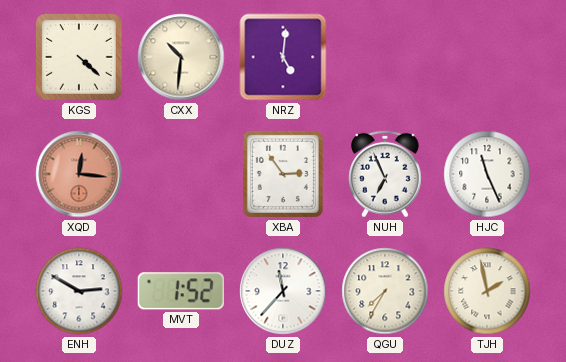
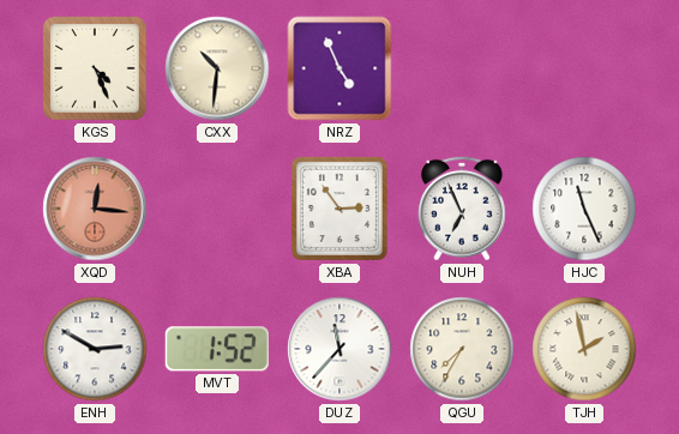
KGS: 4:22 -> 4:26
NRZ: 5:01 -> 4:56
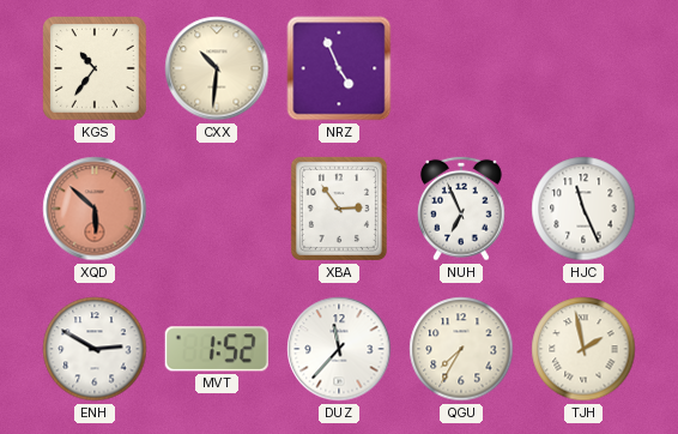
KGS: 4:26 -> 10:36
XQD: 12:16 -> 5:52
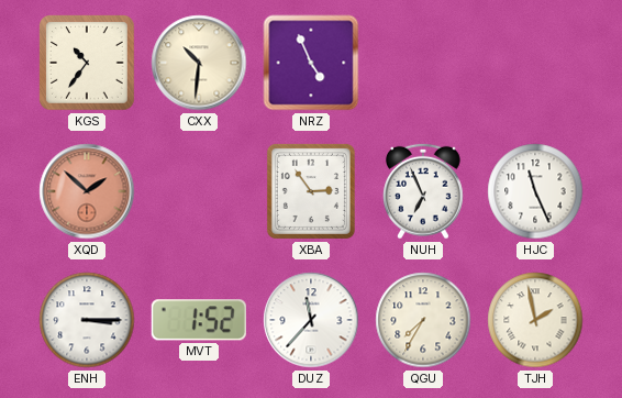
XQD: 5:52 -> 1:52
ENH: 2:50 -> 3:15
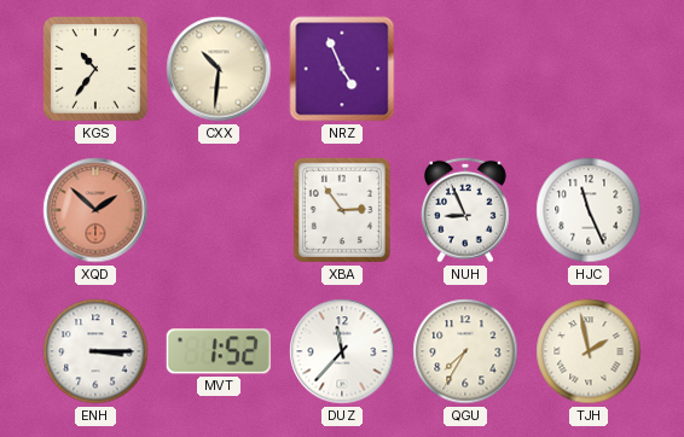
NUH: 6:56 -> 8:56
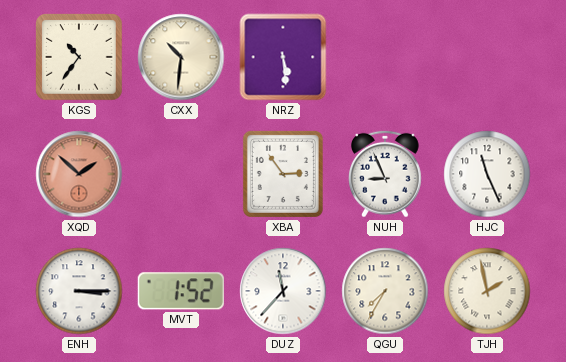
NRZ: 4:56 -> 5:29
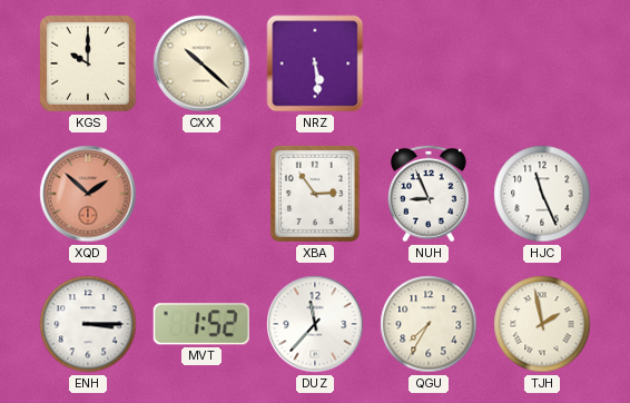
KGS: 10:36 -> 10:00
CXX: 10:31 -> 10:22
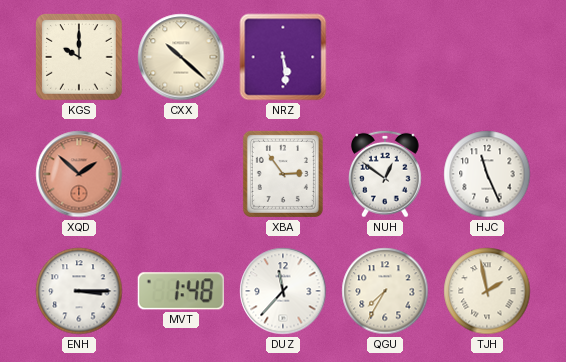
NUH: 8:56 -> 12:51
MVT: 1:52 -> 1:48
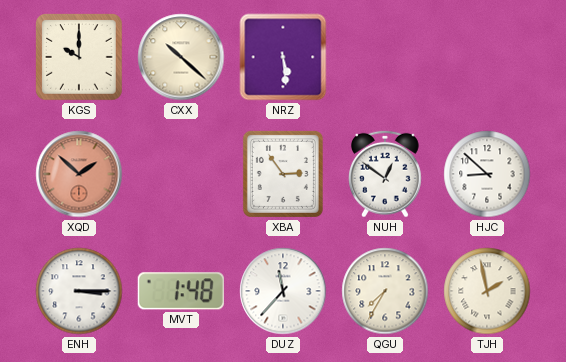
HJC: 11:26 -> 8:52
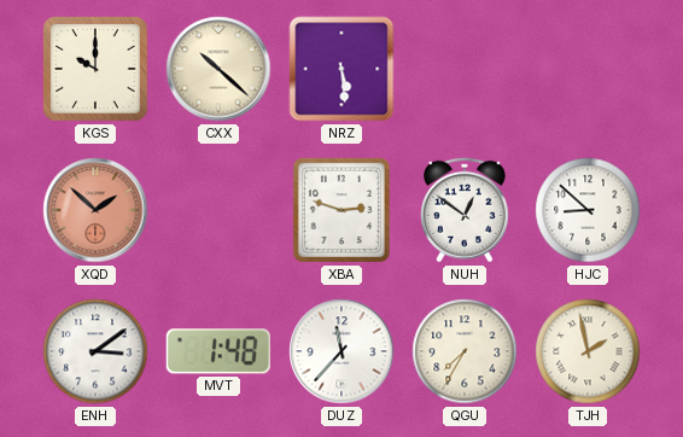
XBA: 2:54 -> 2:48
ENH: 3:15 -> 3:09
